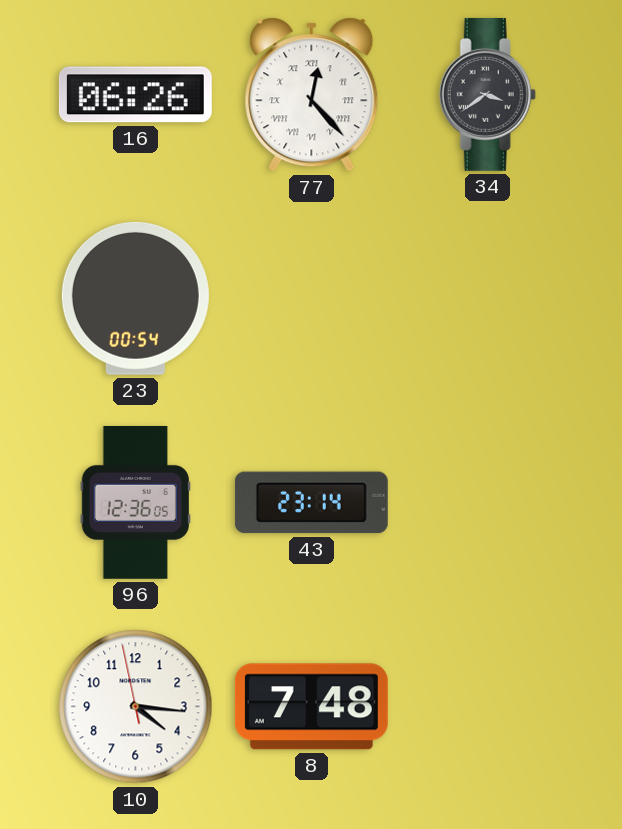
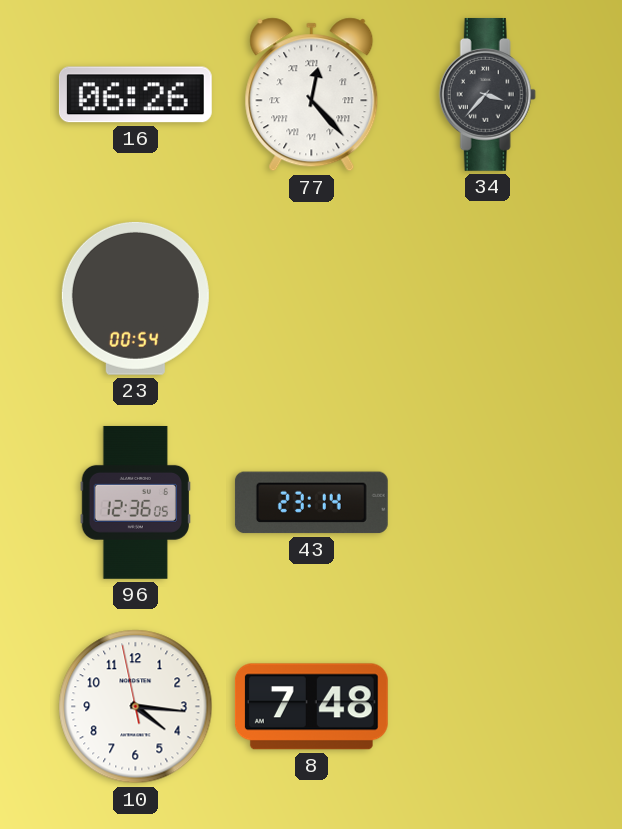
34: 3:39 -> 3:37
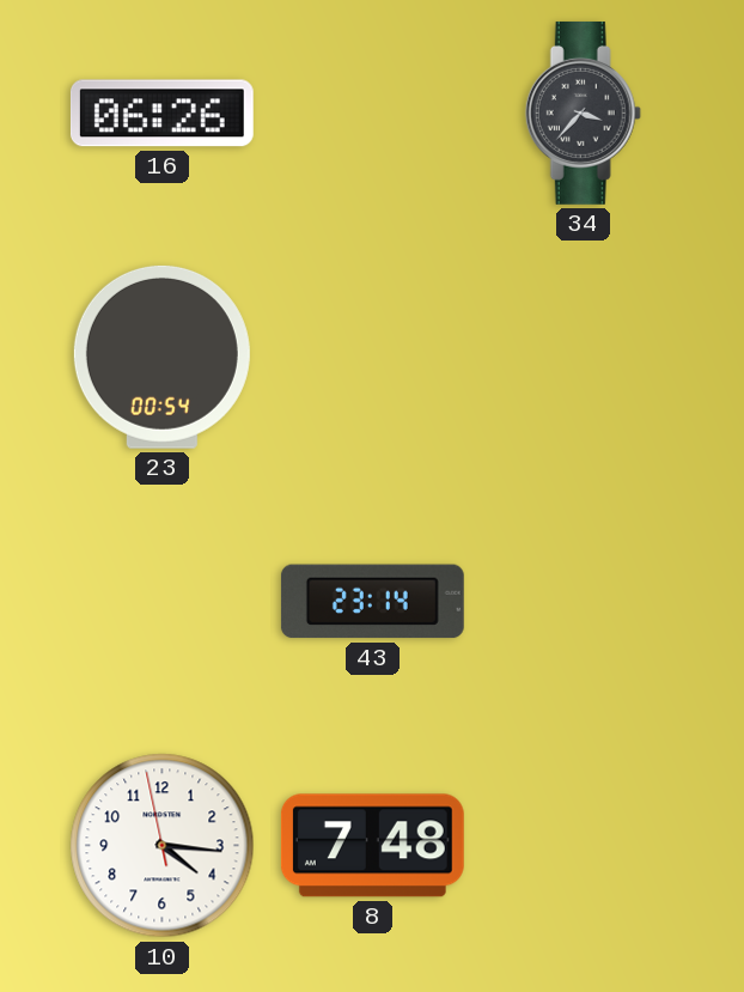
77: 12:23 -> none
96: 12:36 -> none
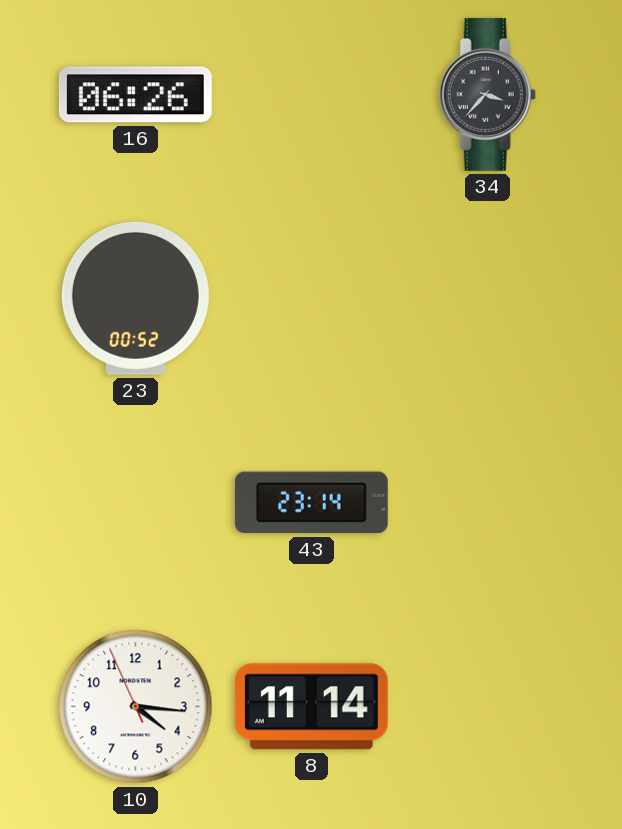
23: 00:54 -> 00:52
10: 4:15:58 -> 4:15:56
8: 7:48 -> 11:14
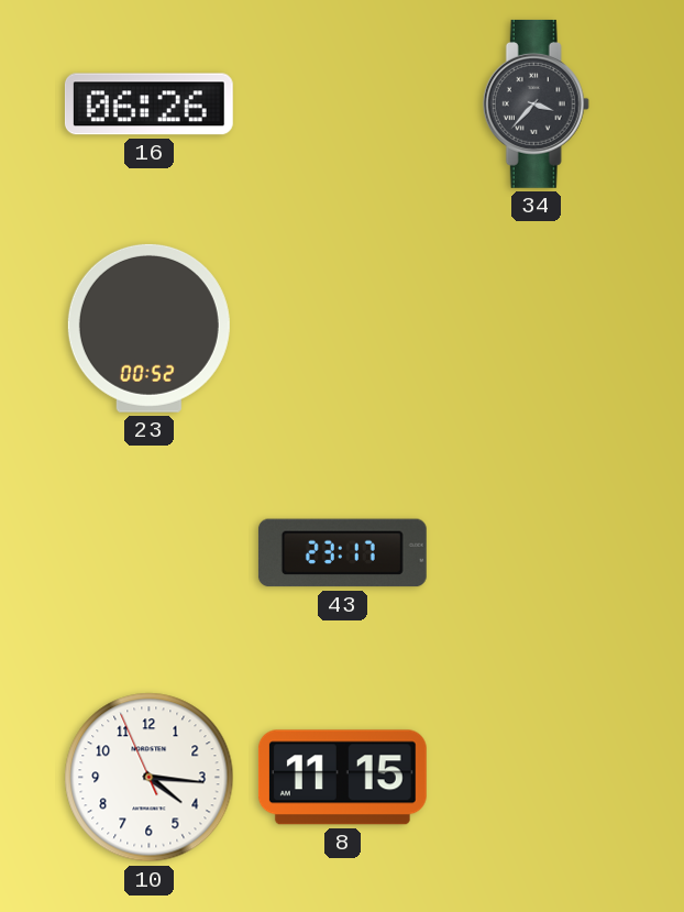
43: 23:14 -> 23:17
8: 11:14 -> 11:15
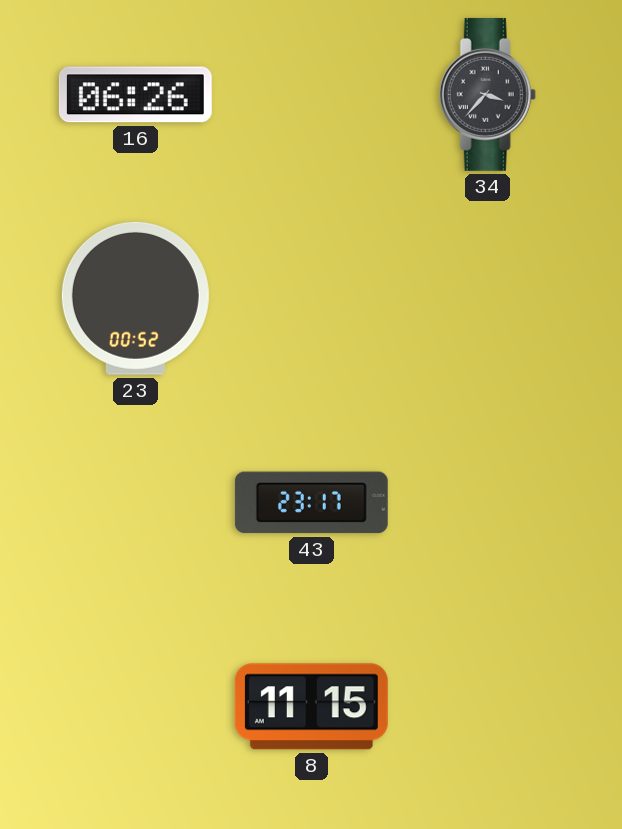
10: 4:15 -> none
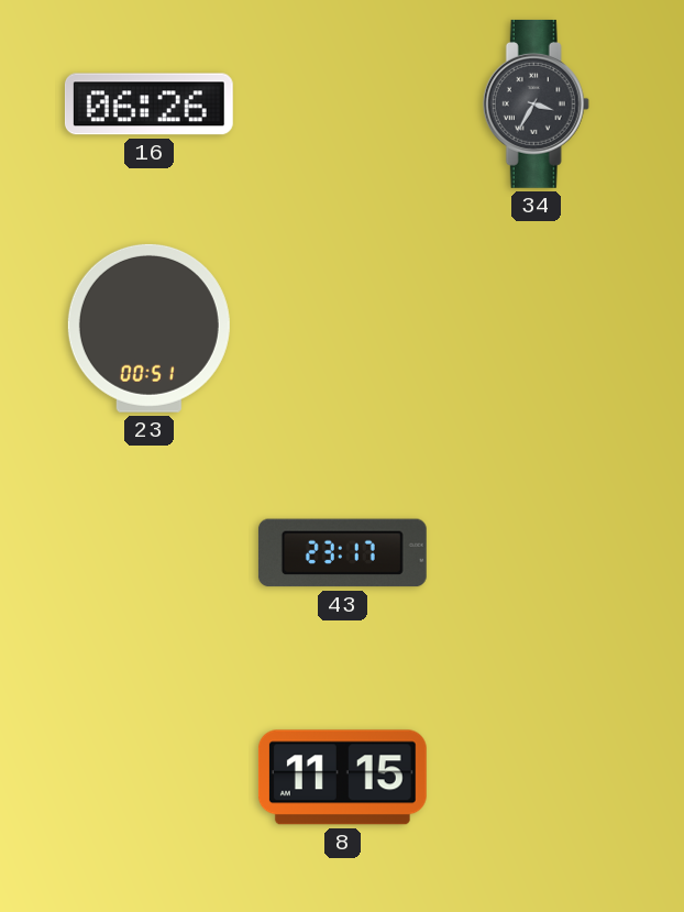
34: 3:37 -> 3:35
23: 00:52 -> 00:51
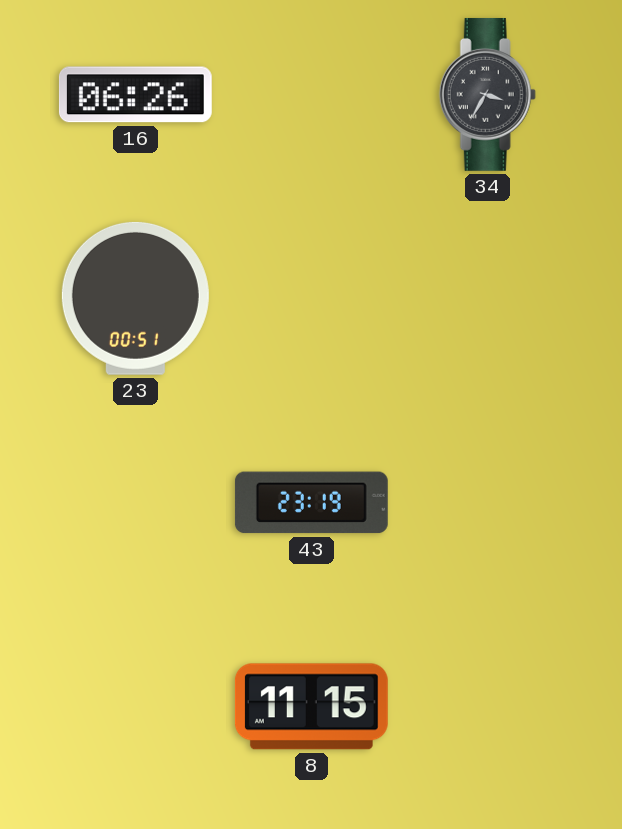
43: 23:17 -> 23:19
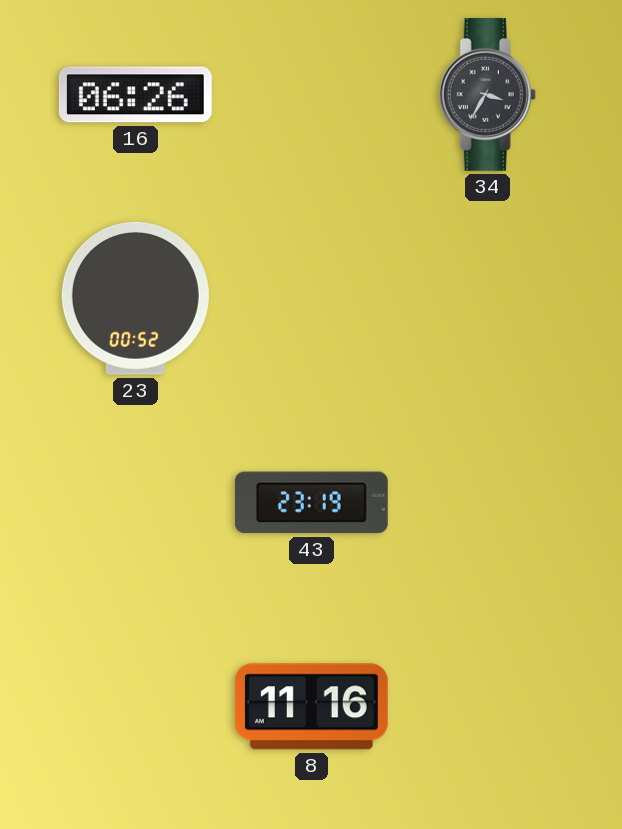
23: 00:51 -> 00:52
8: 11:15 -> 11:16
